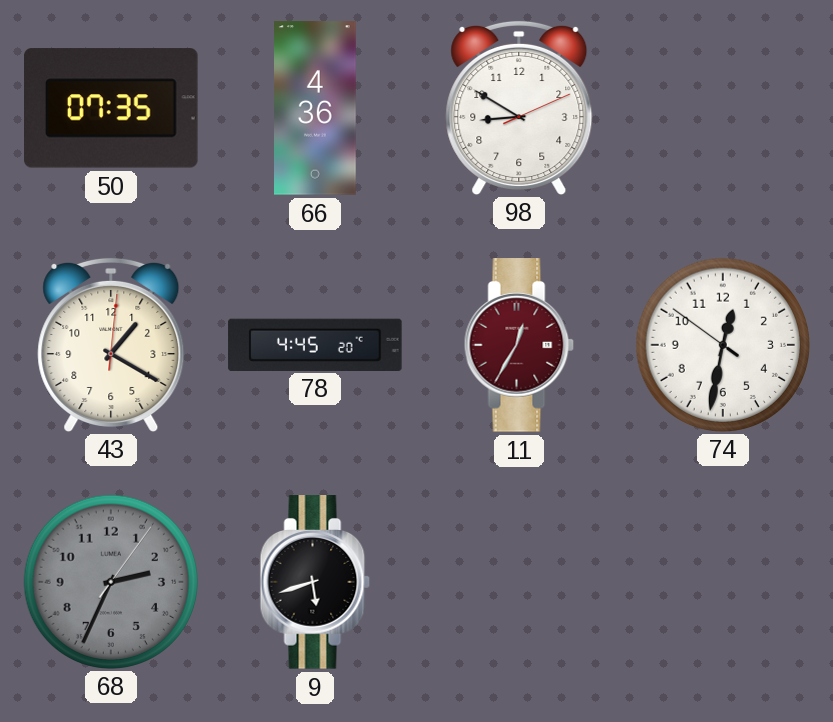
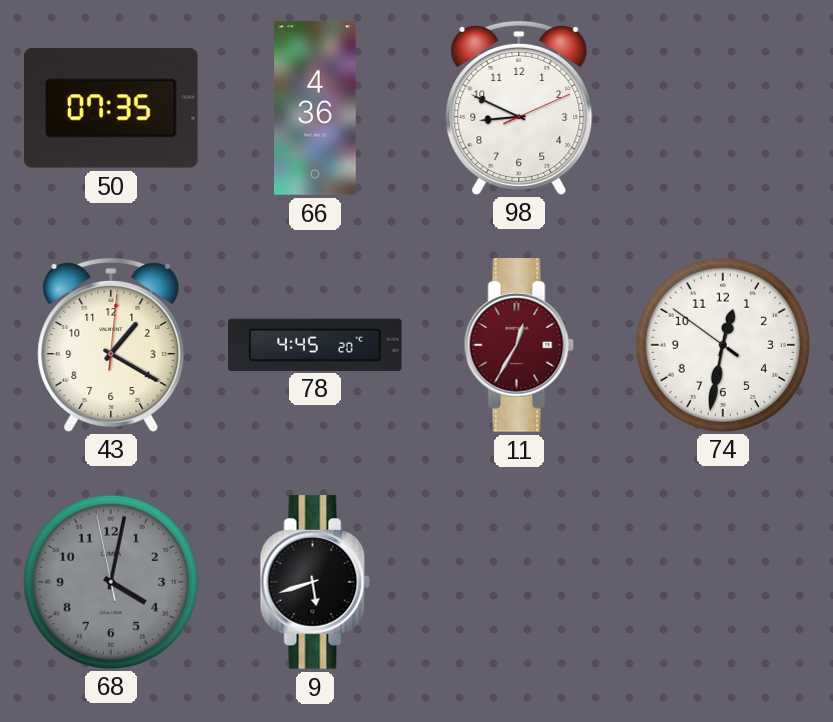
98: 8:50 -> 8:49
68: 2:34 -> 4:01
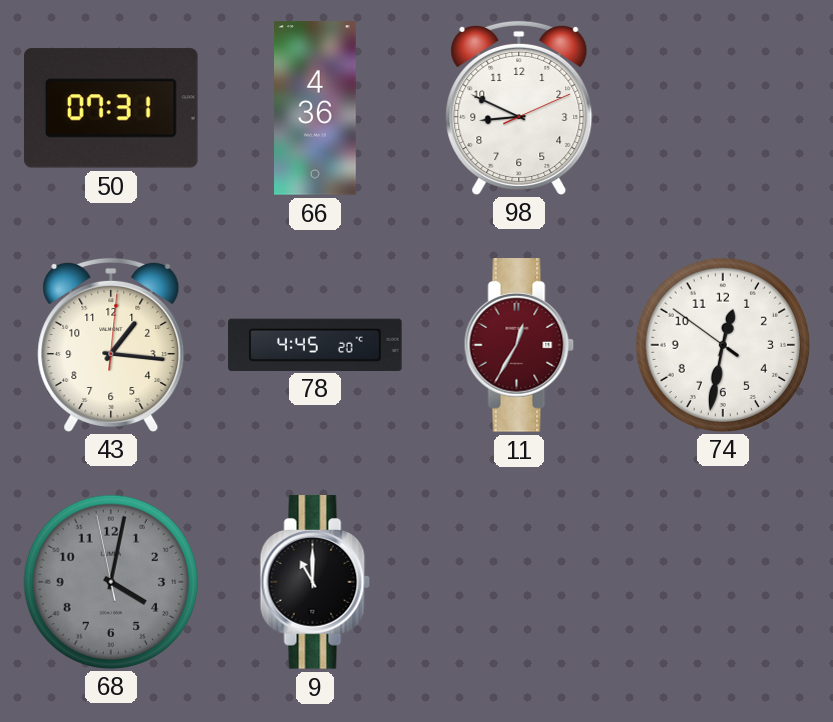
50: 07:35 -> 07:31
43: 1:20 -> 1:16
9: 5:42 -> 11:00
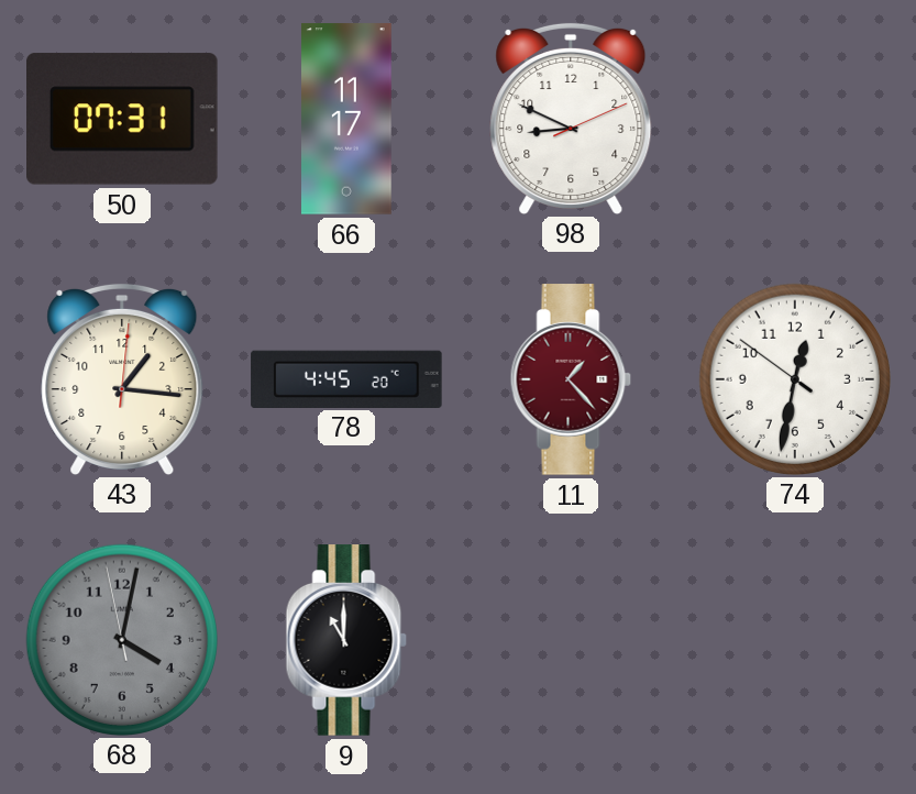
66: 4:36 -> 11:17
11: 12:35 -> 1:23
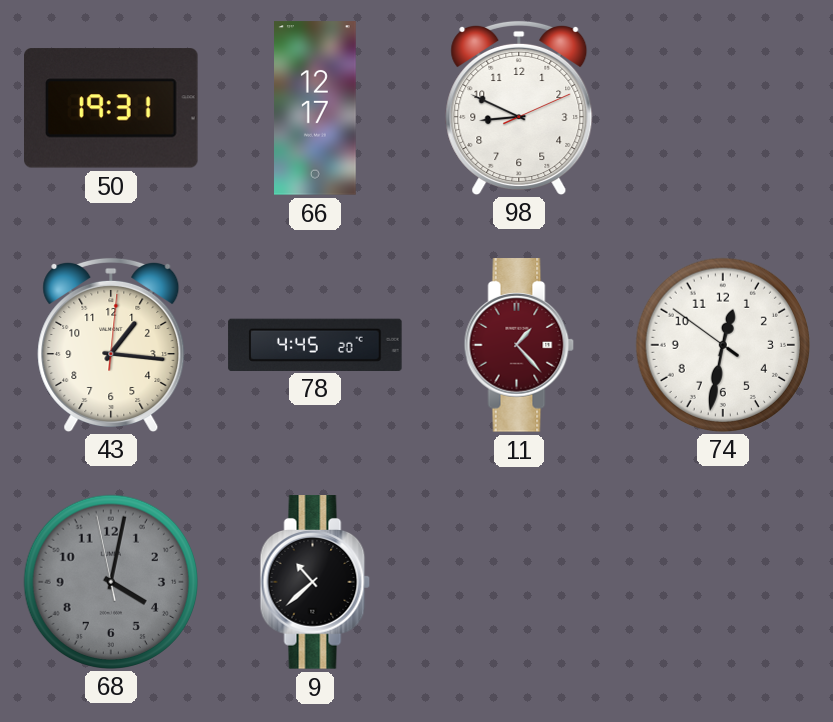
50: 07:31 -> 19:31
66: 11:17 -> 12:17
9: 11:00 -> 10:38
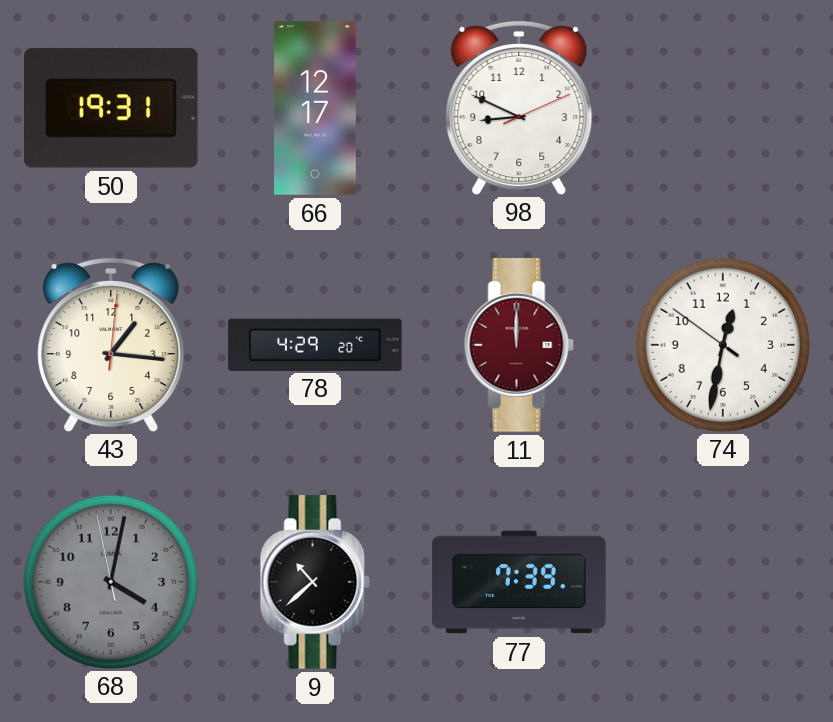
78: 4:45 -> 4:29
11: 1:23 -> 12:00
77: none -> 7:39
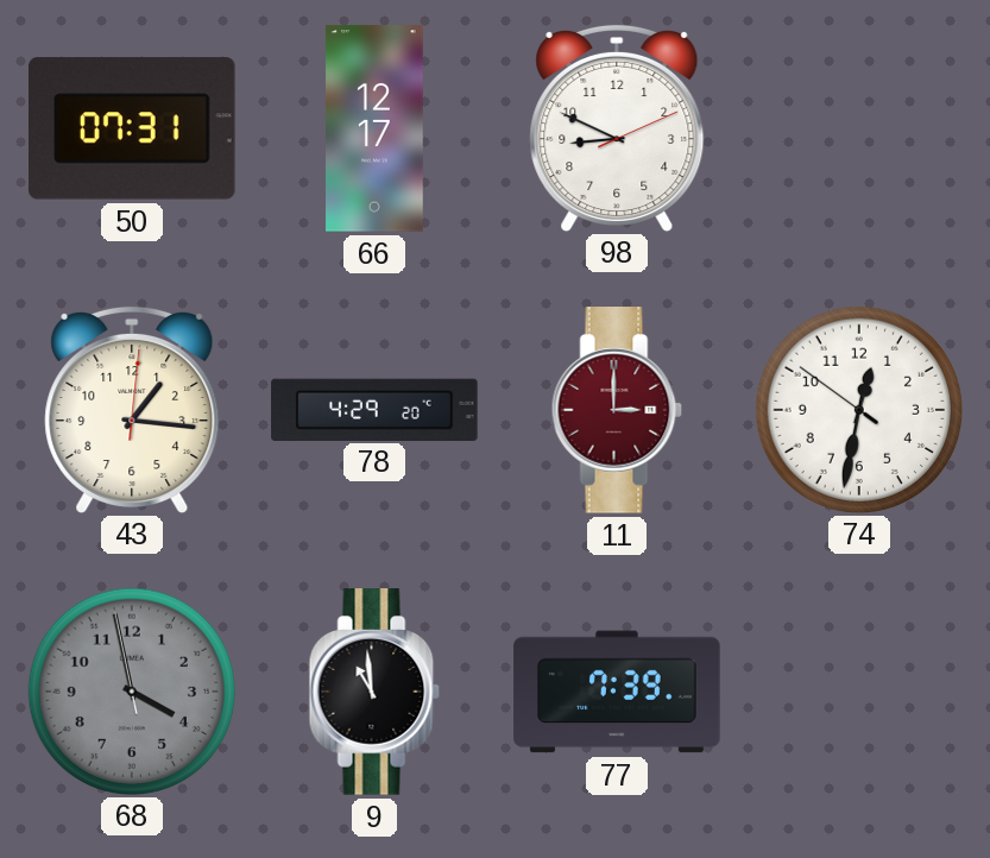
50: 19:31 -> 07:31
11: 12:00 -> 3:00
68: 4:01 -> 3:57
9: 10:38 -> 10:59
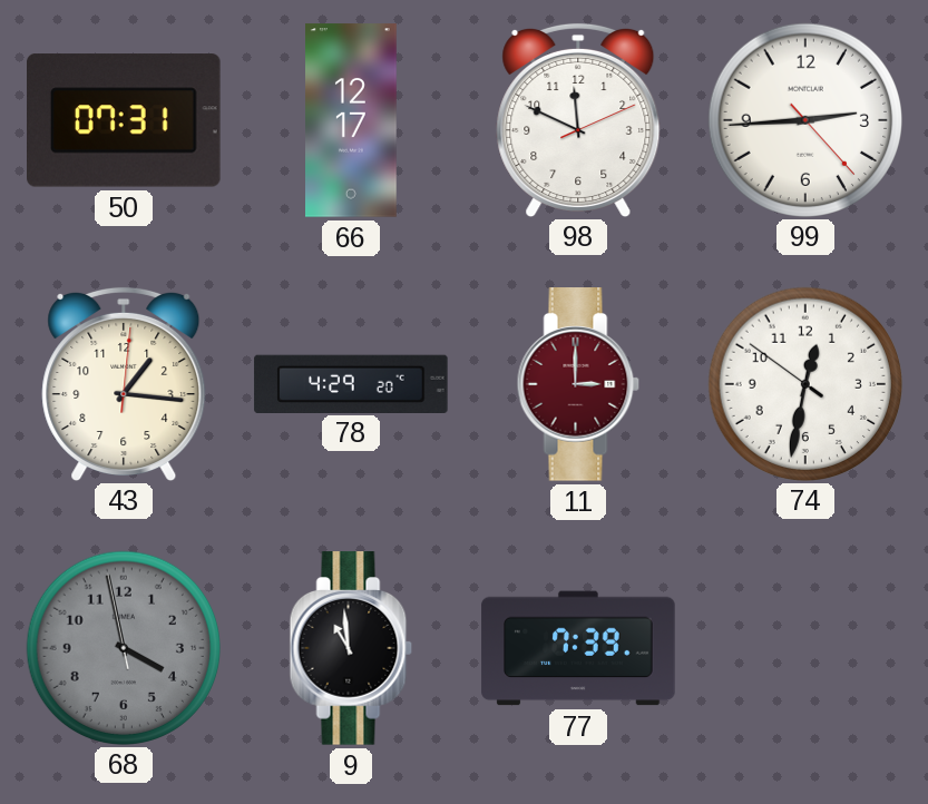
98: 8:49 -> 11:49
99: none -> 2:44
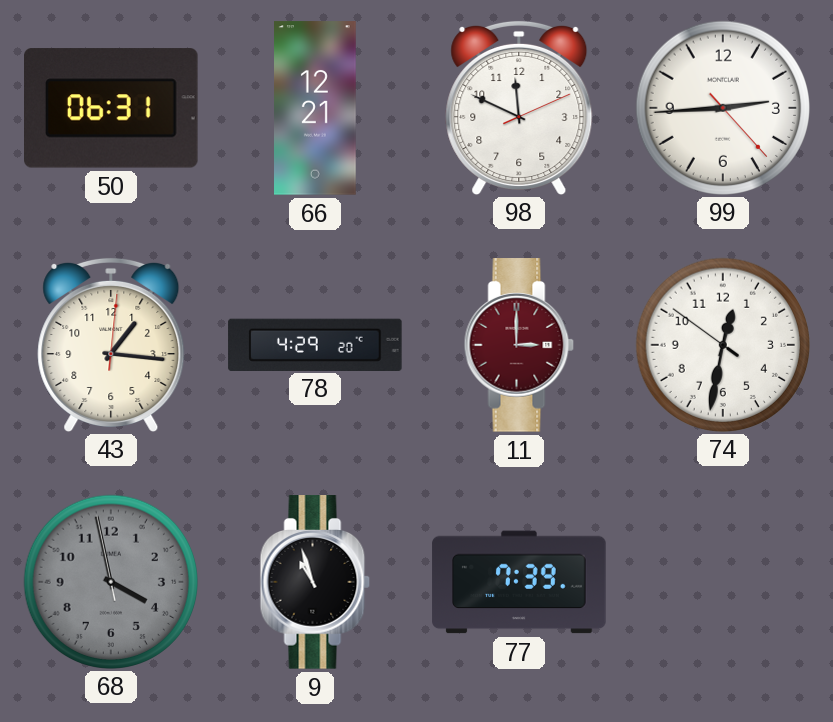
50: 07:31 -> 06:31
66: 12:17 -> 12:21
9: 10:59 -> 10:57
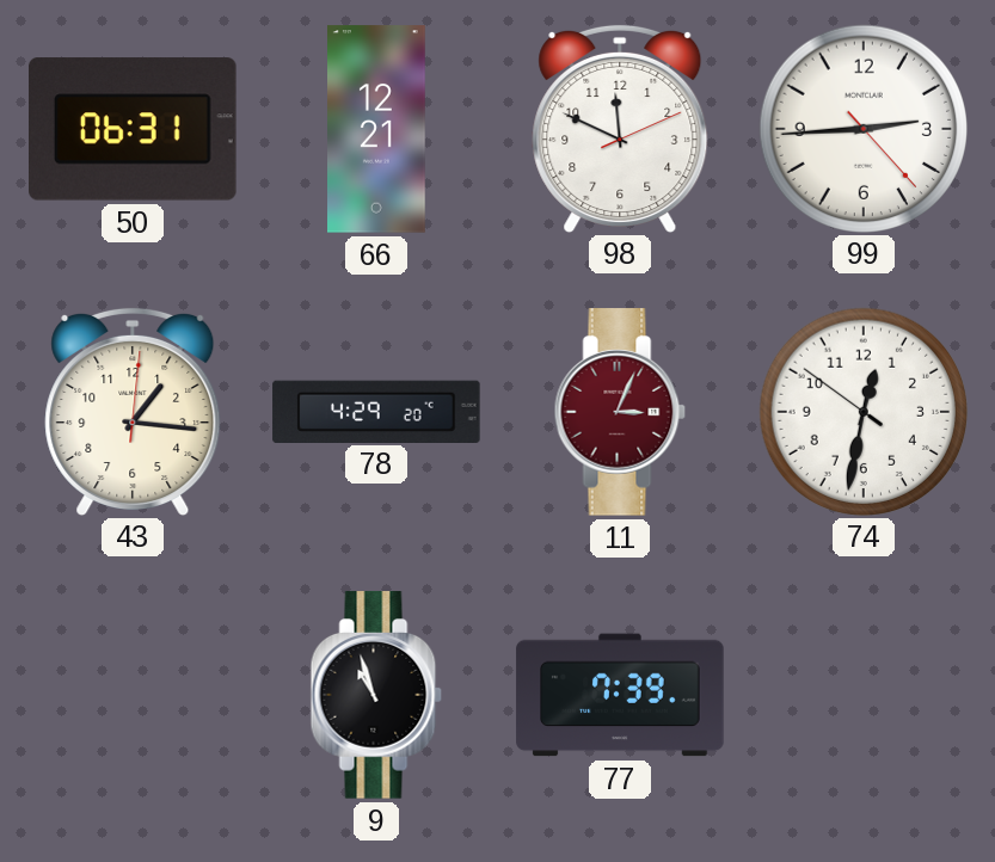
11: 3:00 -> 3:04
68: 3:57 -> none
